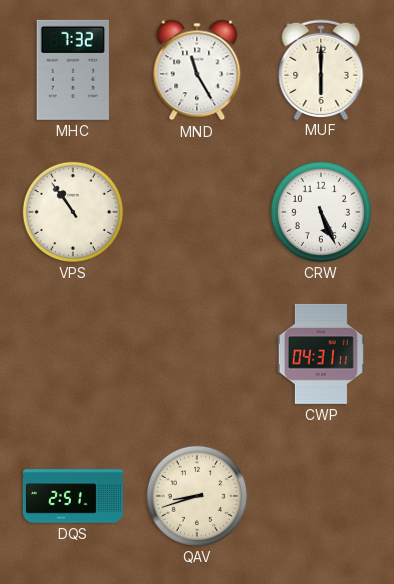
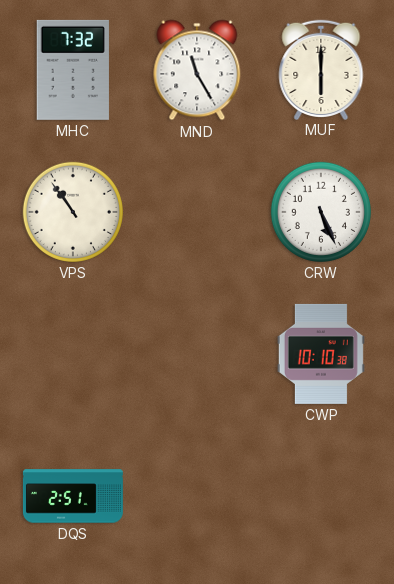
CWP: 04:31 -> 10:10
QAV: 8:42 -> none
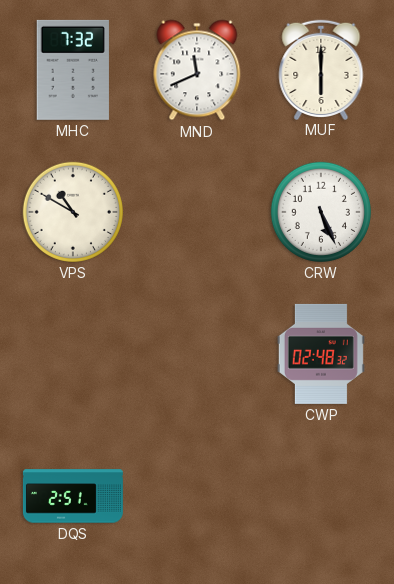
MND: 11:25 -> 11:41
VPS: 10:54 -> 10:50
CWP: 10:10 -> 02:48
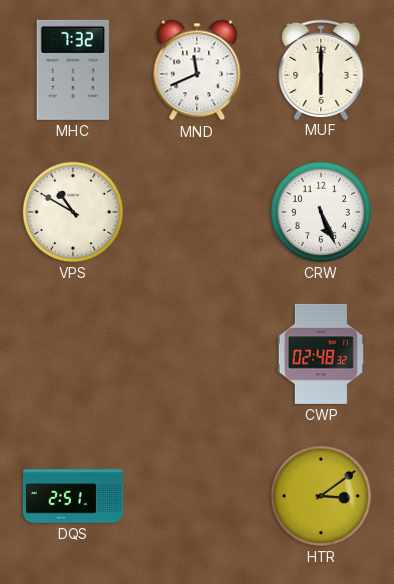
HTR: none -> 3:09
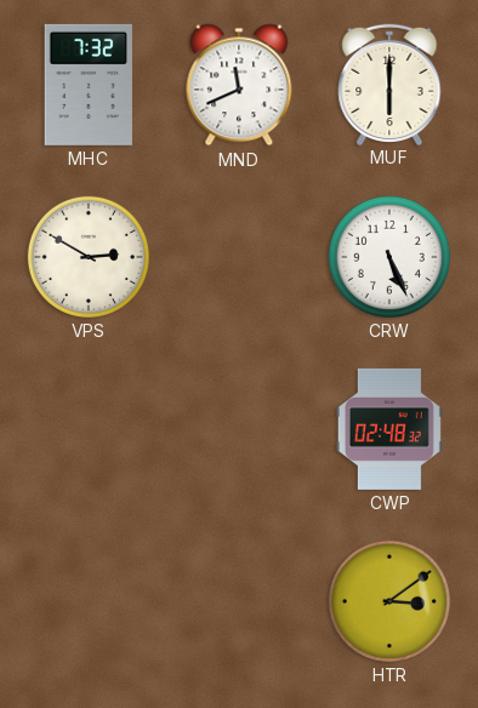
VPS: 10:50 -> 2:50
DQS: 2:51 -> none
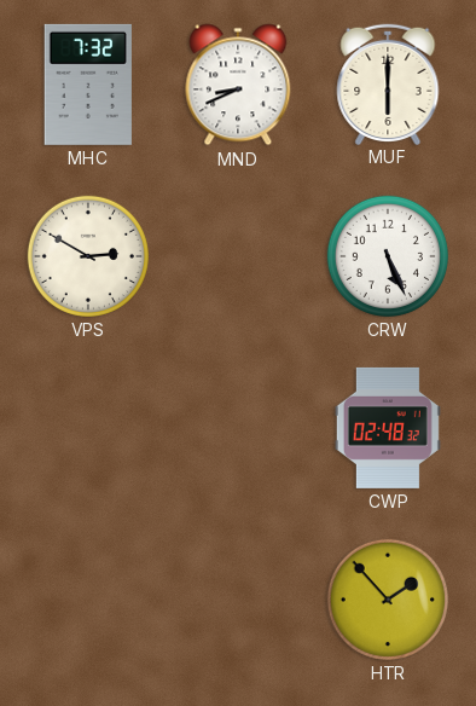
MND: 11:41 -> 8:41
HTR: 3:09 -> 1:53
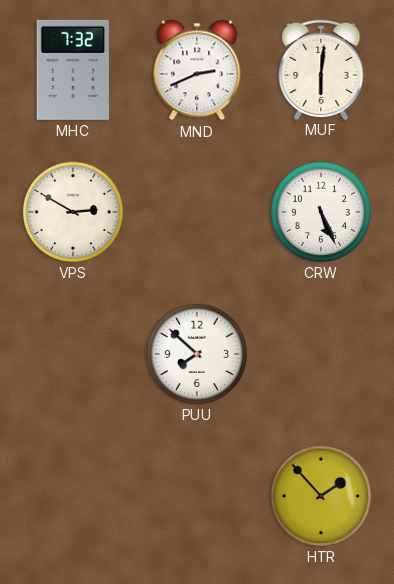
MND: 8:41 -> 2:41
MUF: 6:00 -> 6:01
PUU: none -> 7:52
CWP: 02:48 -> none
